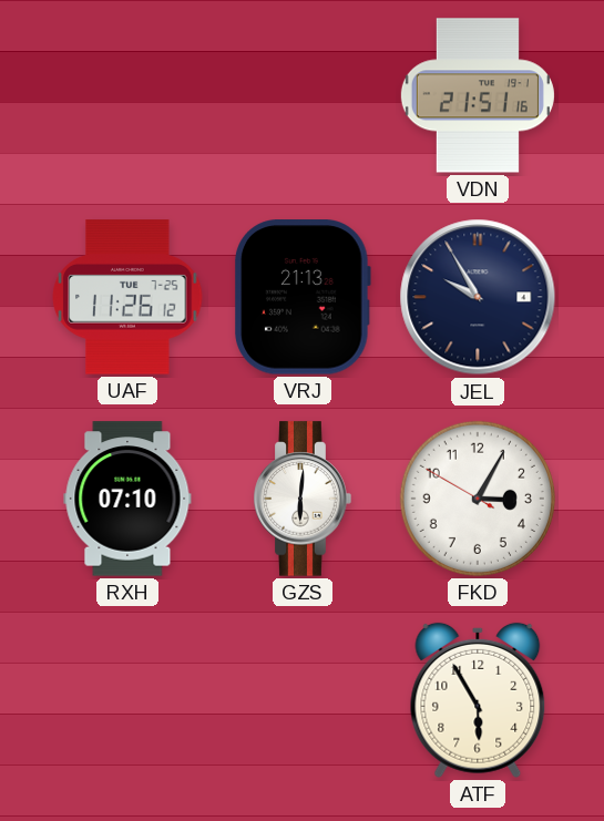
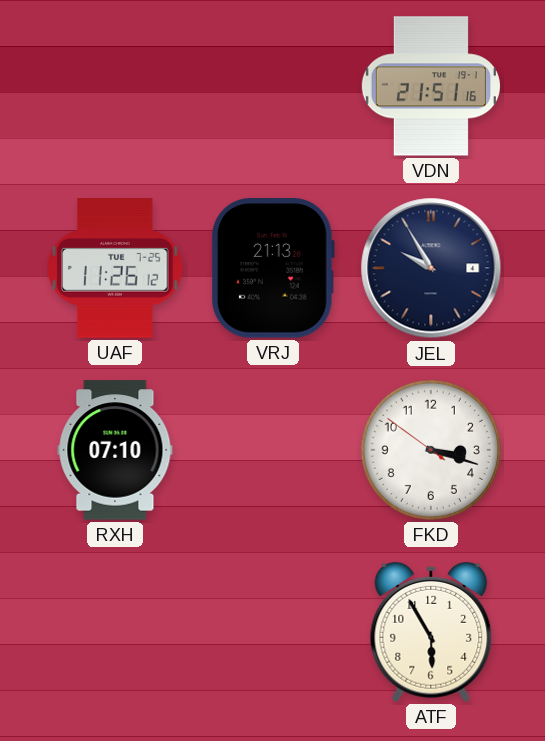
GZS: 6:01 -> none
FKD: 3:04 -> 3:17
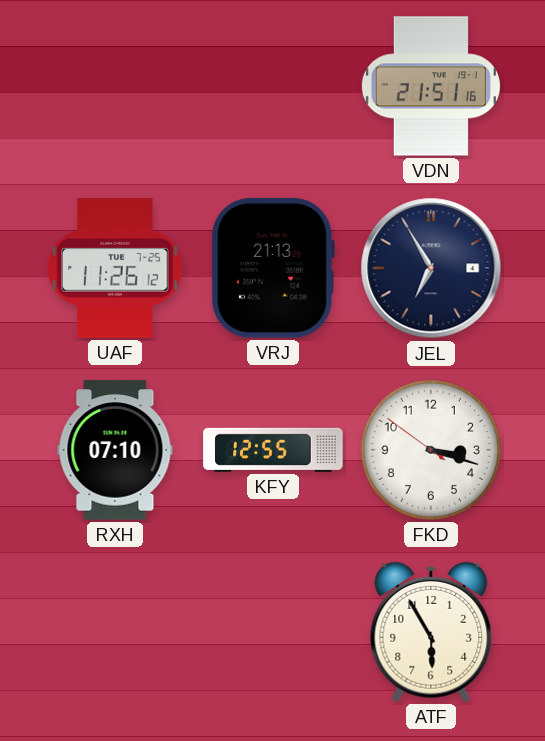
JEL: 9:55 -> 6:55
KFY: none -> 12:55
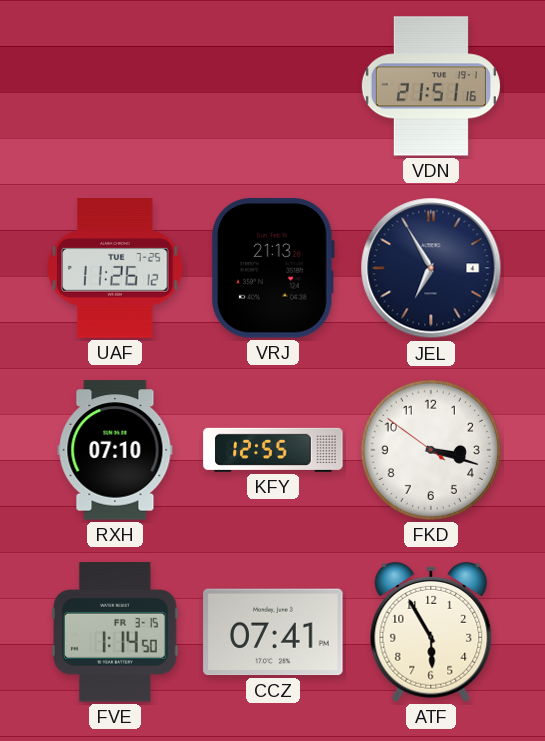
FVE: none -> 1:14
CCZ: none -> 07:41
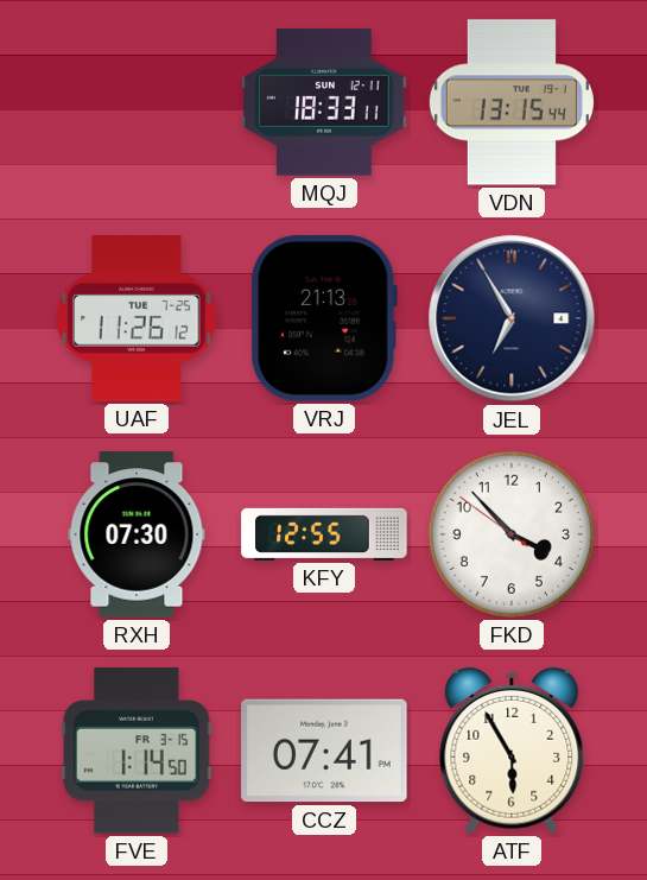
MQJ: none -> 18:33
VDN: 21:51 -> 13:15
RXH: 07:10 -> 07:30
FKD: 3:17 -> 3:52
